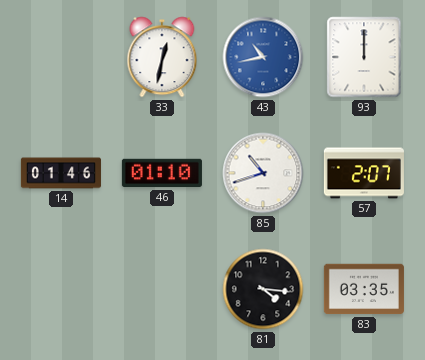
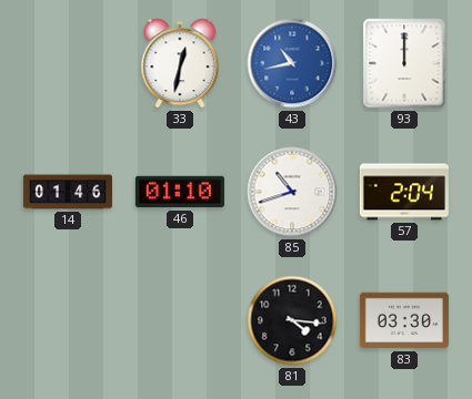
57: 2:07 -> 2:04
83: 03:35 -> 03:30
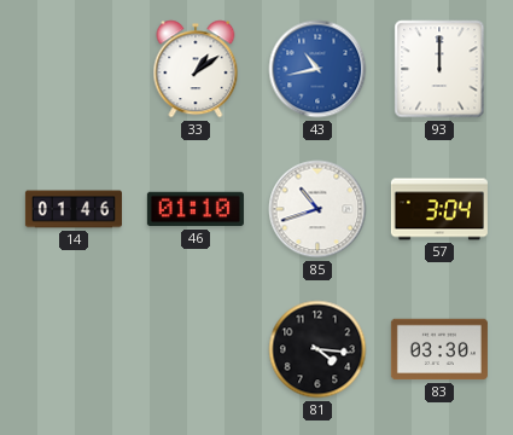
33: 12:32 -> 1:09
57: 2:04 -> 3:04
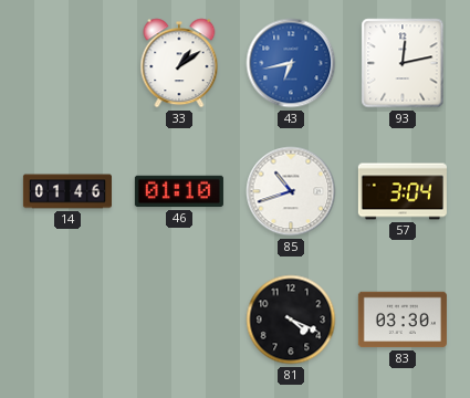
43: 10:43 -> 6:43
93: 12:00 -> 12:13
81: 4:16 -> 4:19
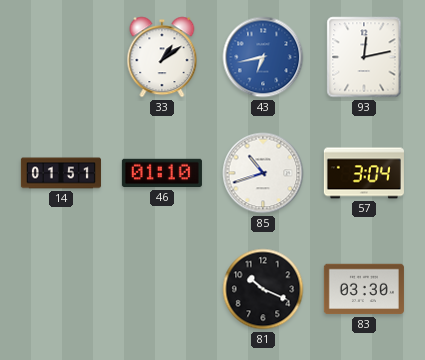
14: 01:46 -> 01:51
81: 4:19 -> 10:19
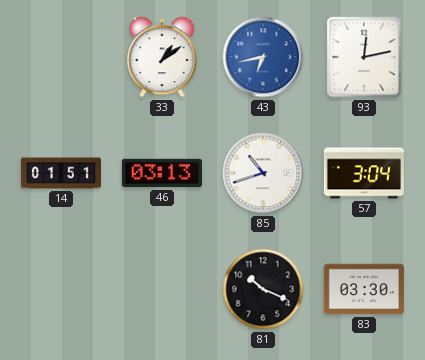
46: 01:10 -> 03:13
